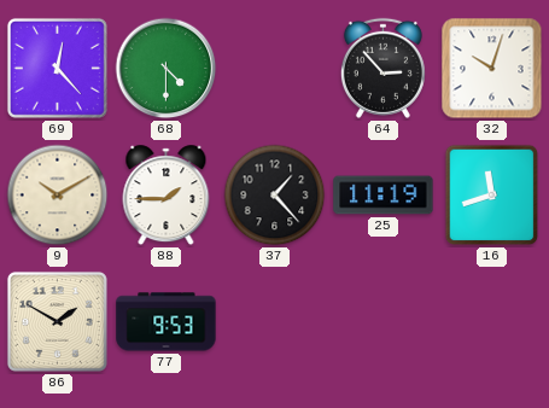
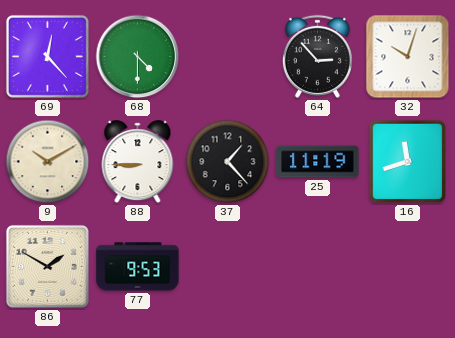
88: 1:45 -> 8:45
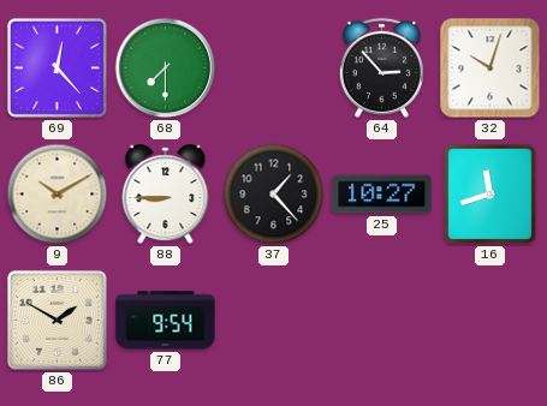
68: 4:30 -> 7:30
25: 11:19 -> 10:27
77: 9:53 -> 9:54
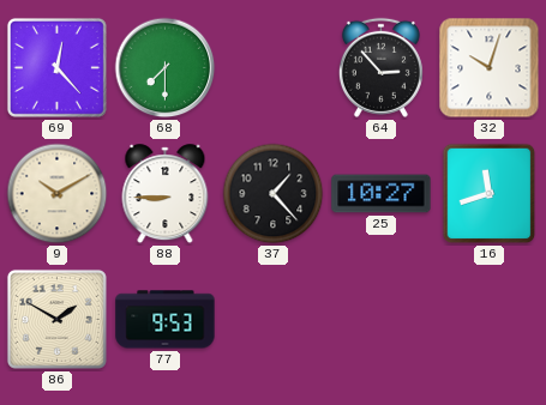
77: 9:54 -> 9:53
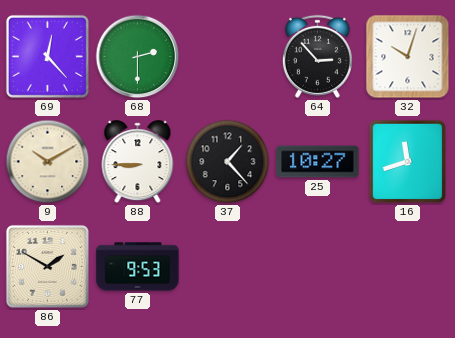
68: 7:30 -> 2:30
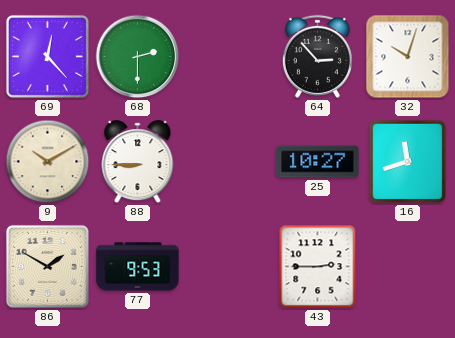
37: 1:23 -> none
43: none -> 2:45
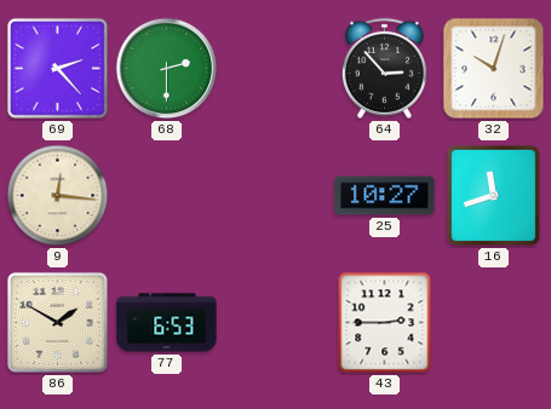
69: 12:23 -> 2:23
9: 10:10 -> 12:16
88: 8:45 -> none
77: 9:53 -> 6:53
